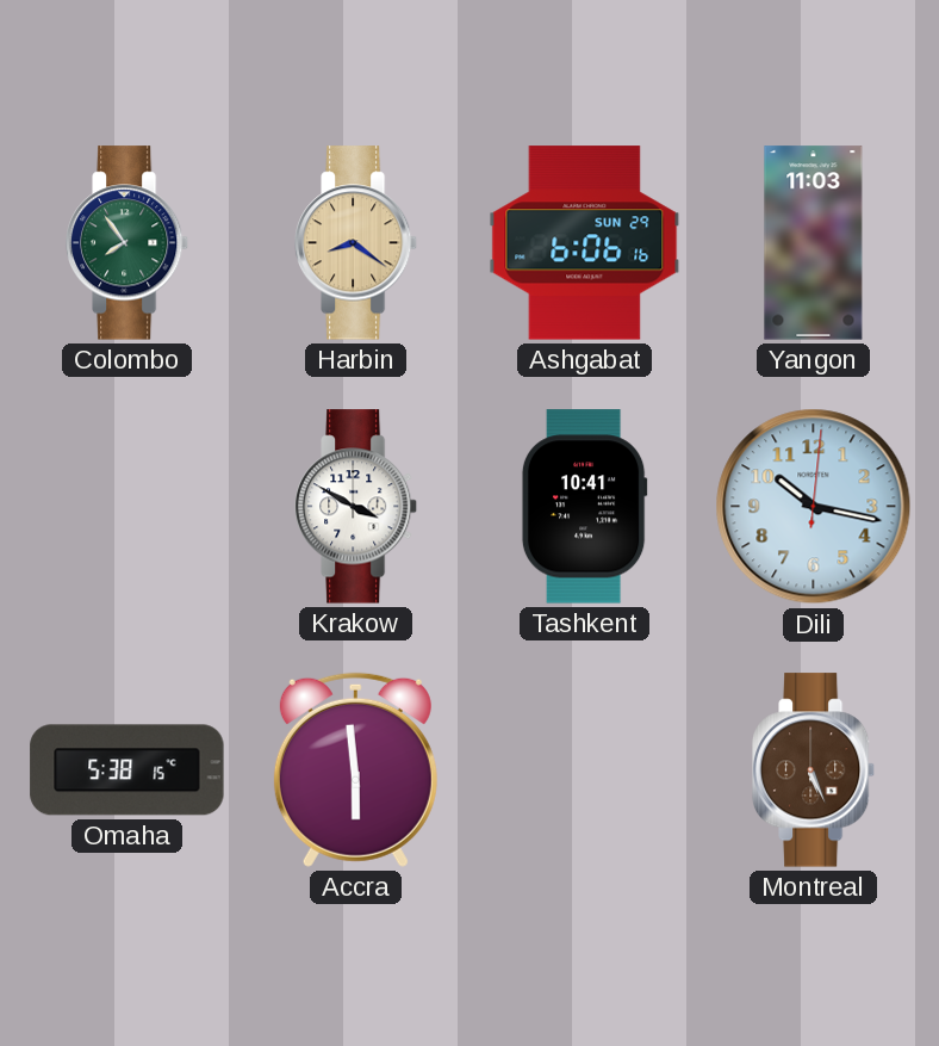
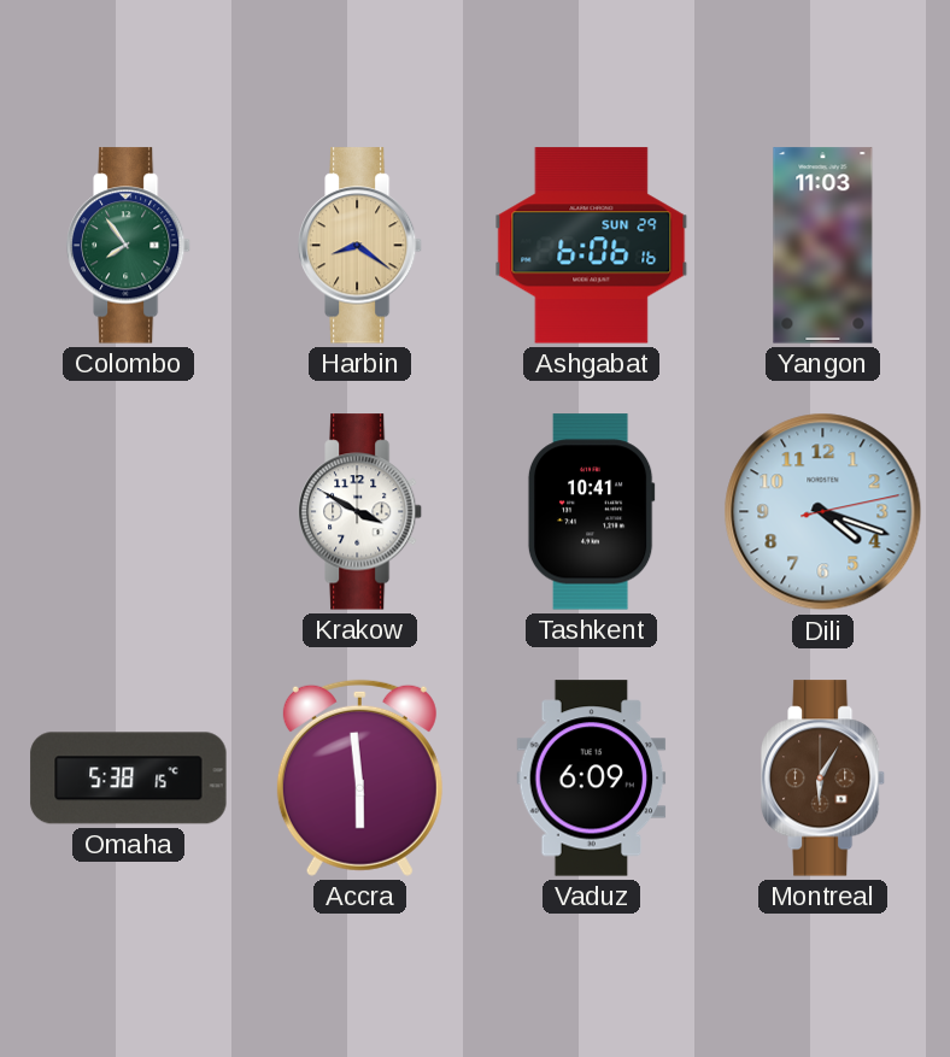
Dili: 10:17 -> 4:18
Vaduz: none -> 6:09
Montreal: 5:26 -> 6:05
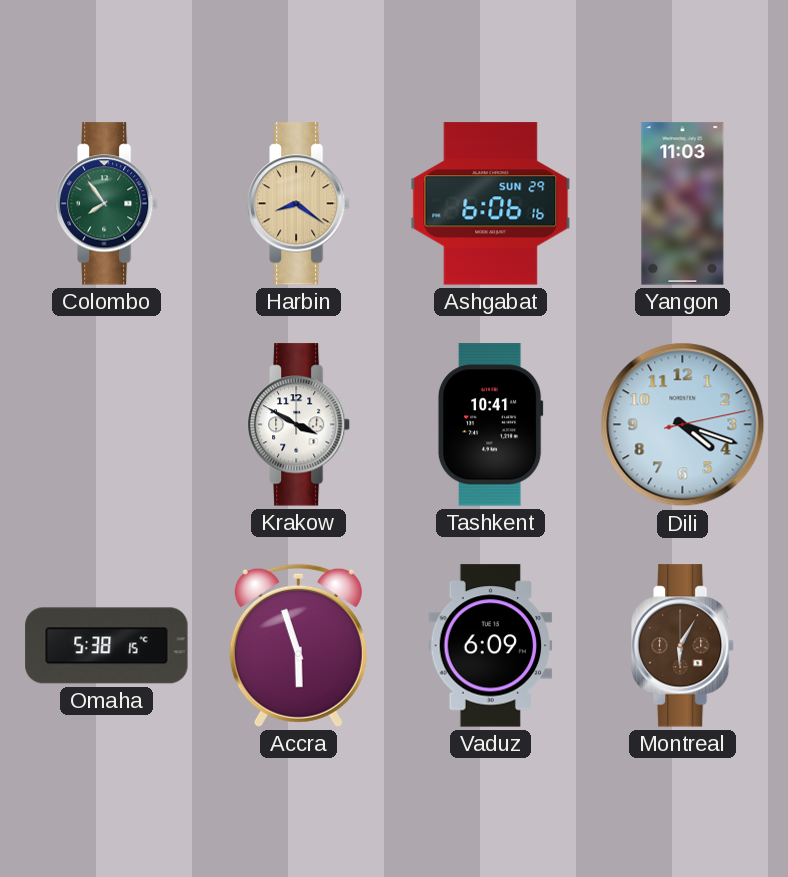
Accra: 5:59 -> 5:57
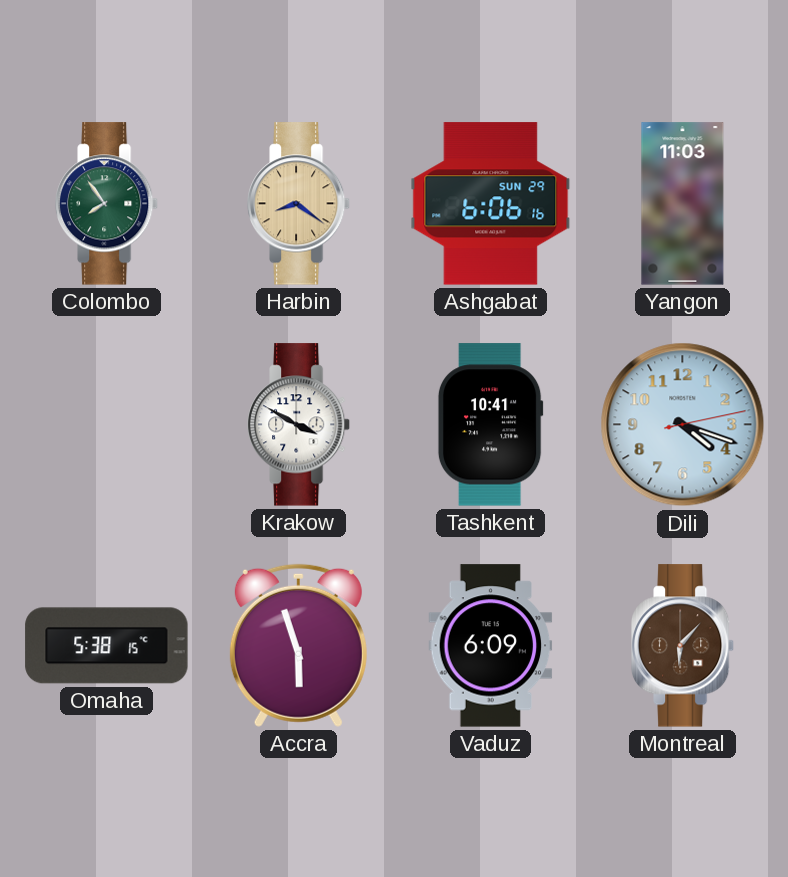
Montreal: 6:05 -> 6:07
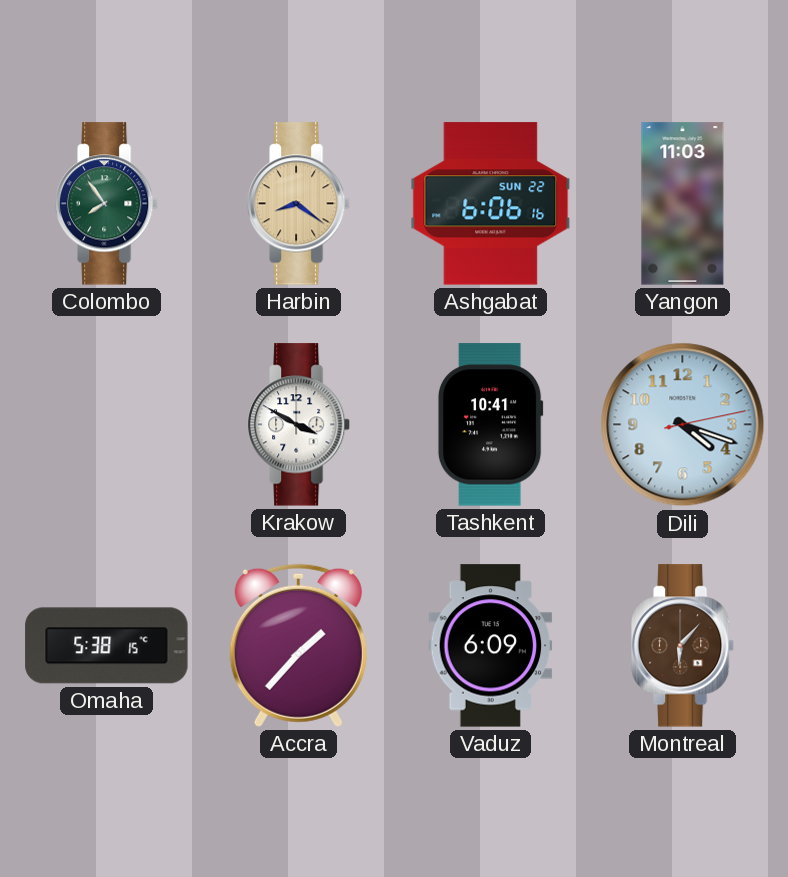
Ashgabat date: SUN 29 -> SUN 22
Accra: 5:57 -> 1:37
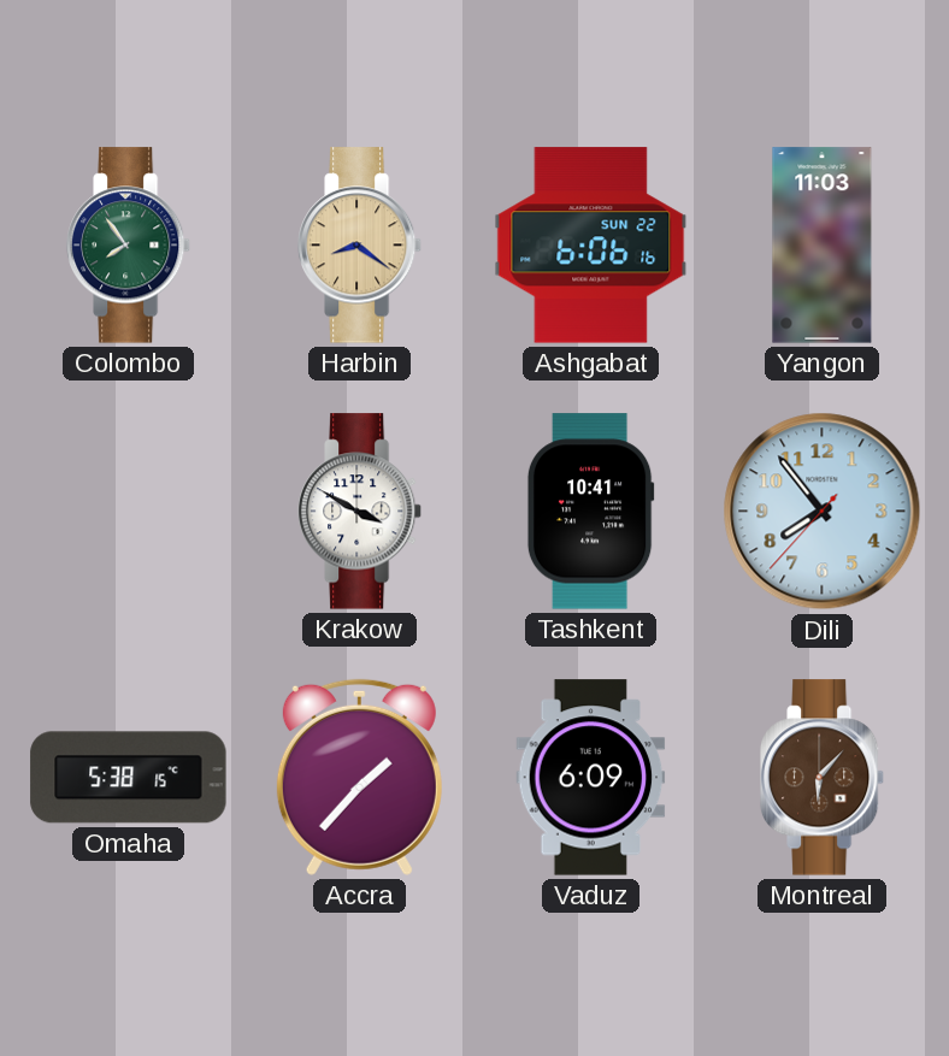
Dili: 4:18 -> 7:53
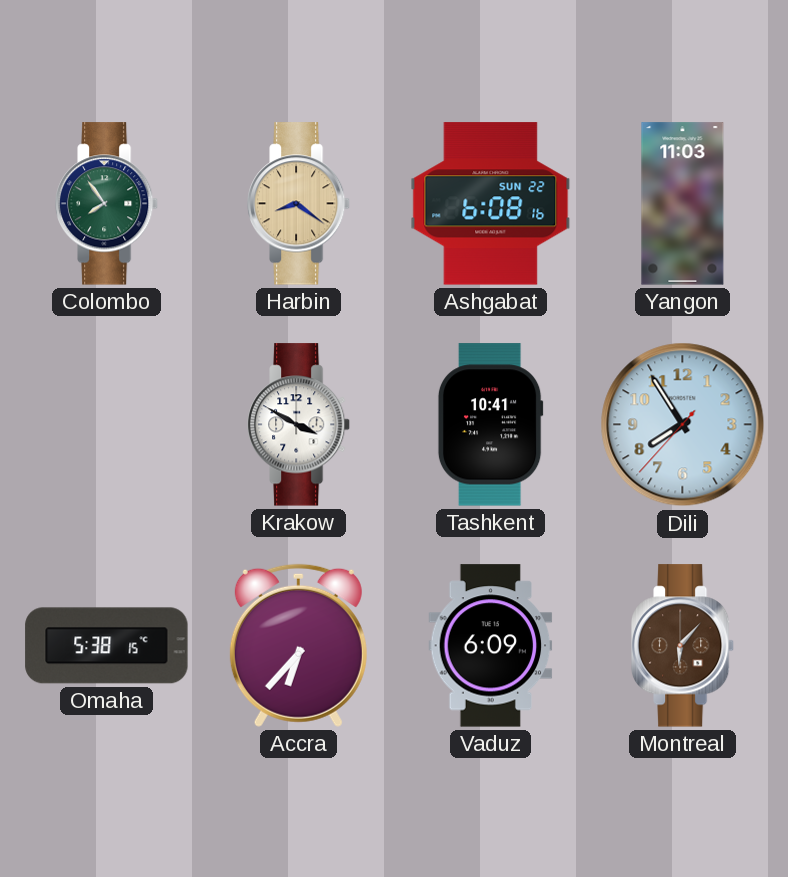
Ashgabat: 6:06 -> 6:08
Dili: 7:53 -> 7:54
Accra: 1:37 -> 6:37
